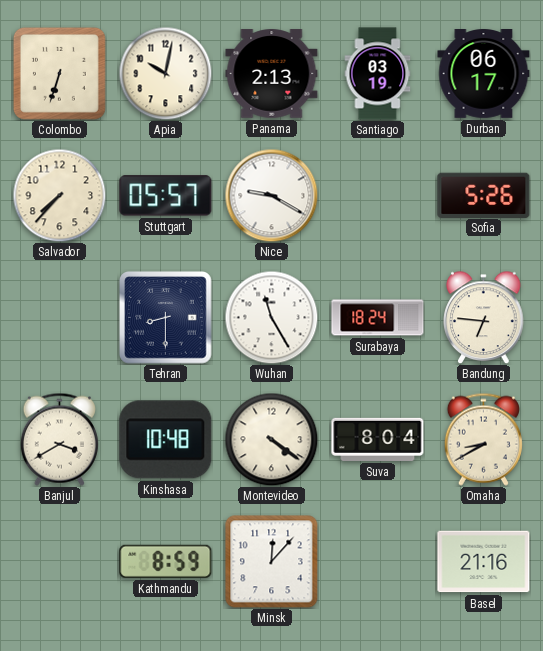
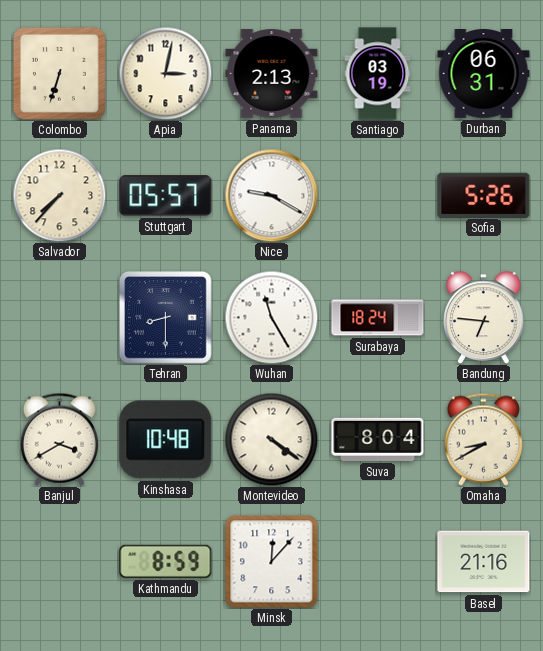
Apia: 10:02 -> 3:02
Durban: 06:17 -> 06:31
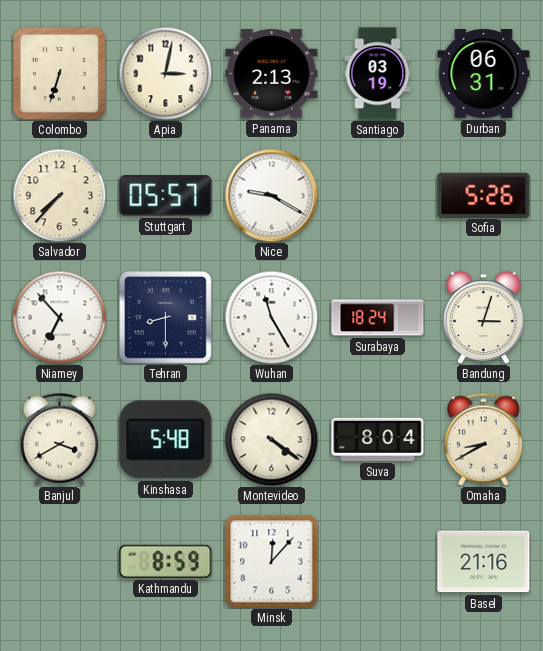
Niamey: none -> 6:53
Bandung: 6:46 -> 3:03
Kinshasa: 10:48 -> 5:48
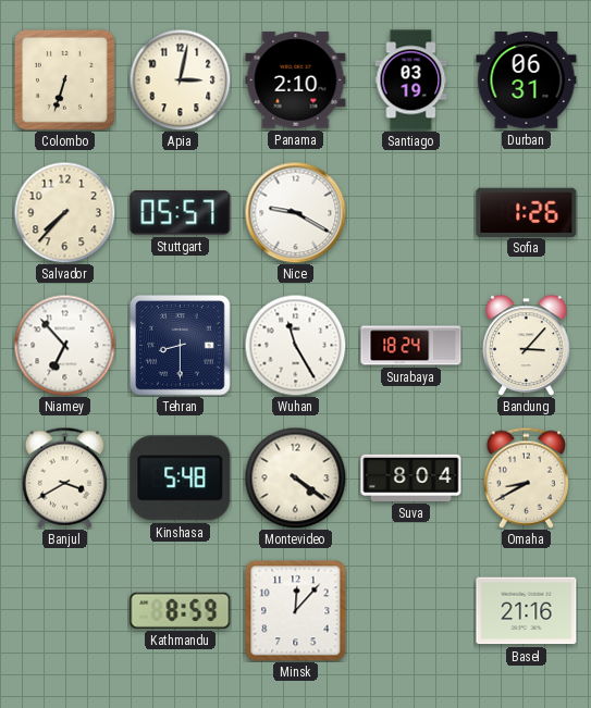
Panama: 2:13 -> 2:10
Sofia: 5:26 -> 1:26
Bandung: 3:03 -> 3:07
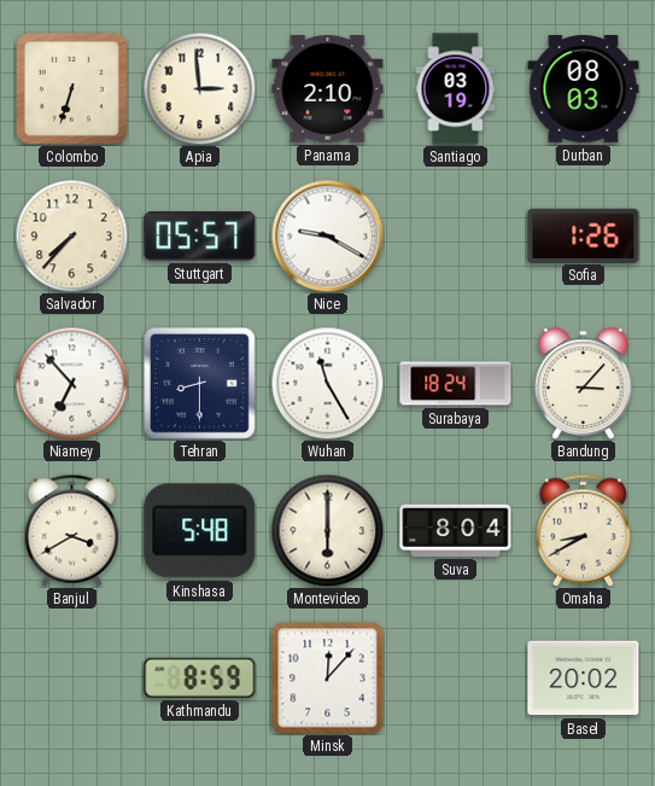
Apia: 3:02 -> 2:59
Durban: 06:31 -> 08:03
Montevideo: 4:21 -> 6:00
Basel: 21:16 -> 20:02
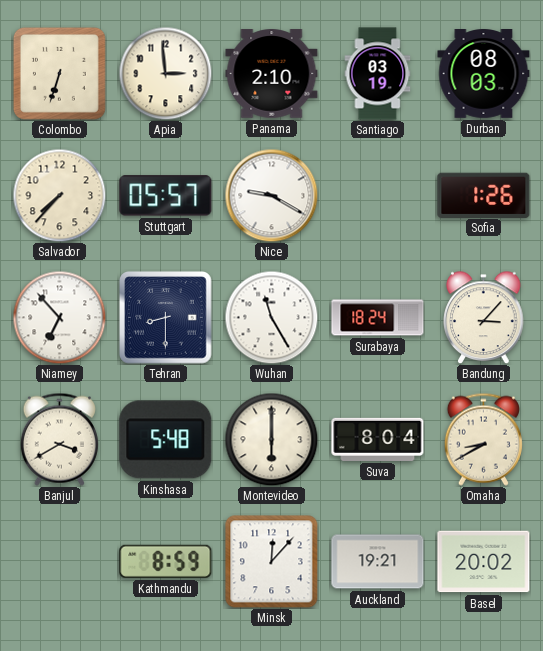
Auckland: none -> 19:21
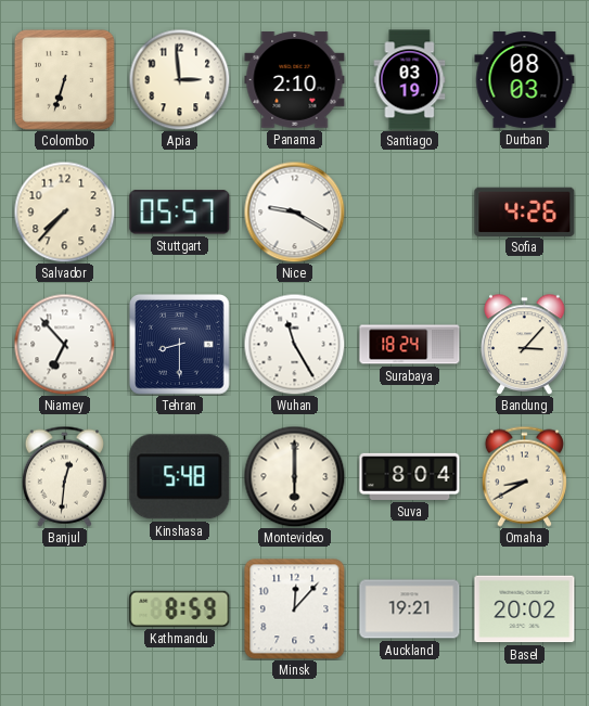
Sofia: 1:26 -> 4:26
Banjul: 3:40 -> 12:31
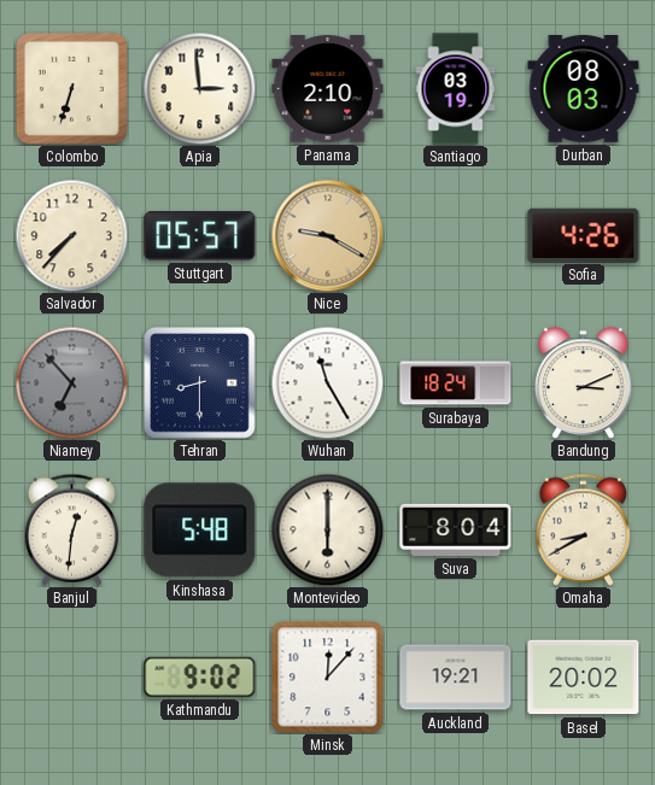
Nice dial: white -> champagne
Niamey dial: white -> grey
Bandung: 3:07 -> 3:11
Kathmandu: 8:59 -> 9:02
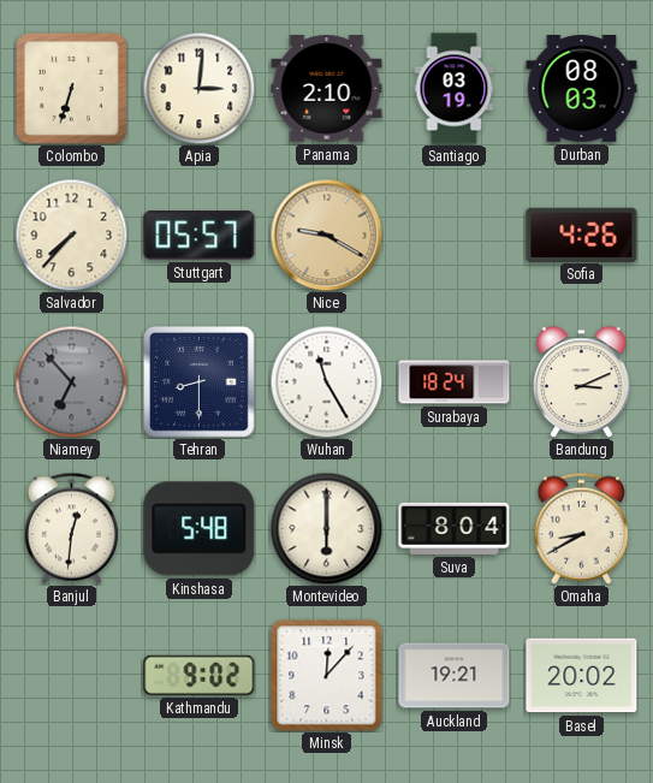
Apia: 2:59 -> 3:01
